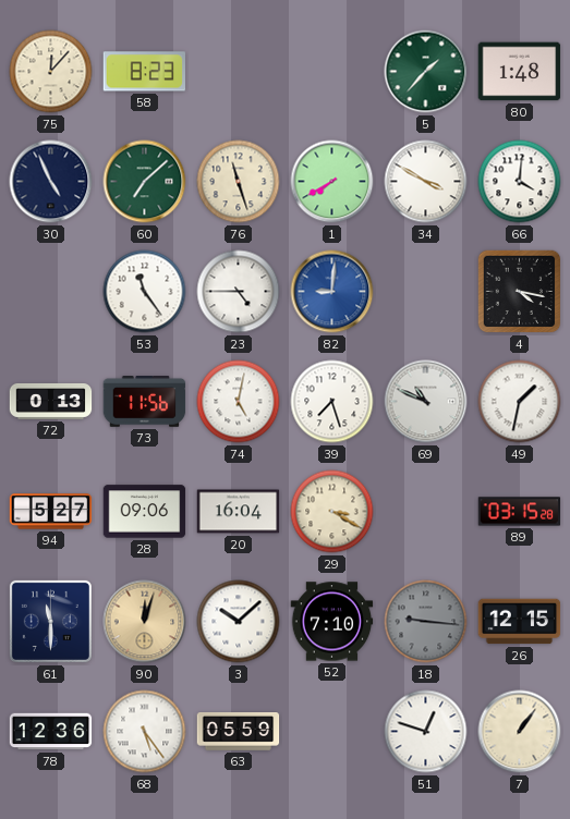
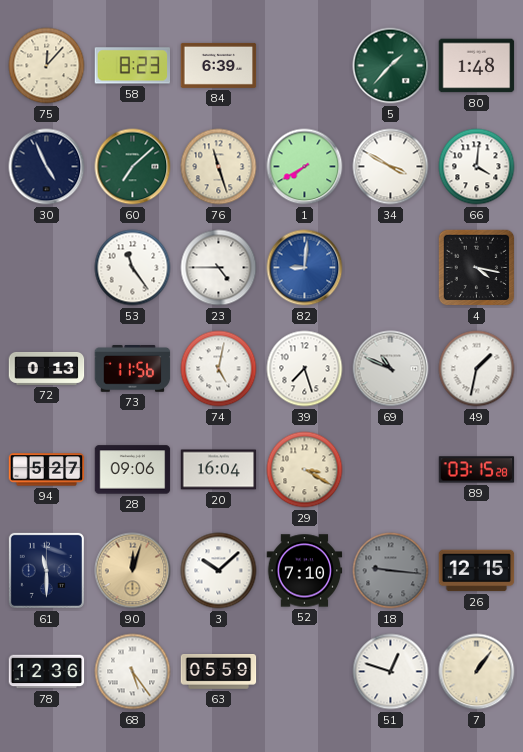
84: none -> 6:39
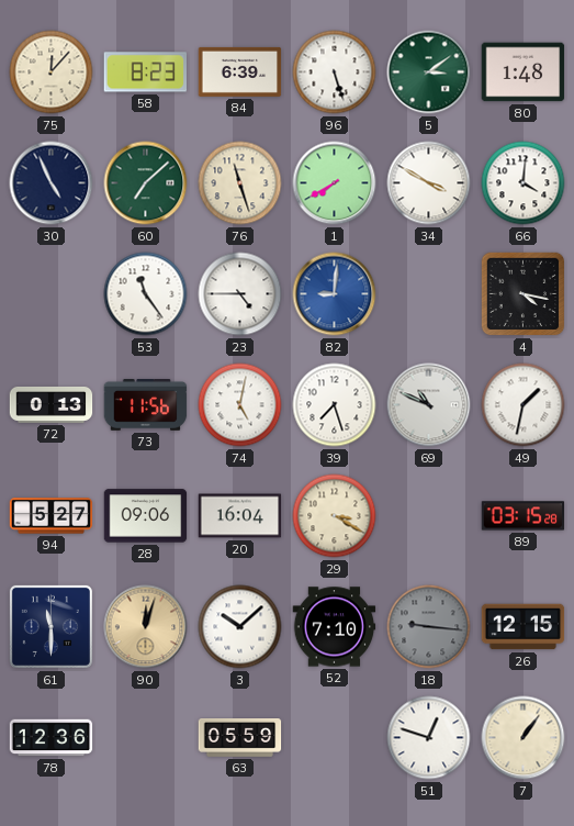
96: none -> 5:27
5: 1:37 -> 3:09
68: 5:24 -> none
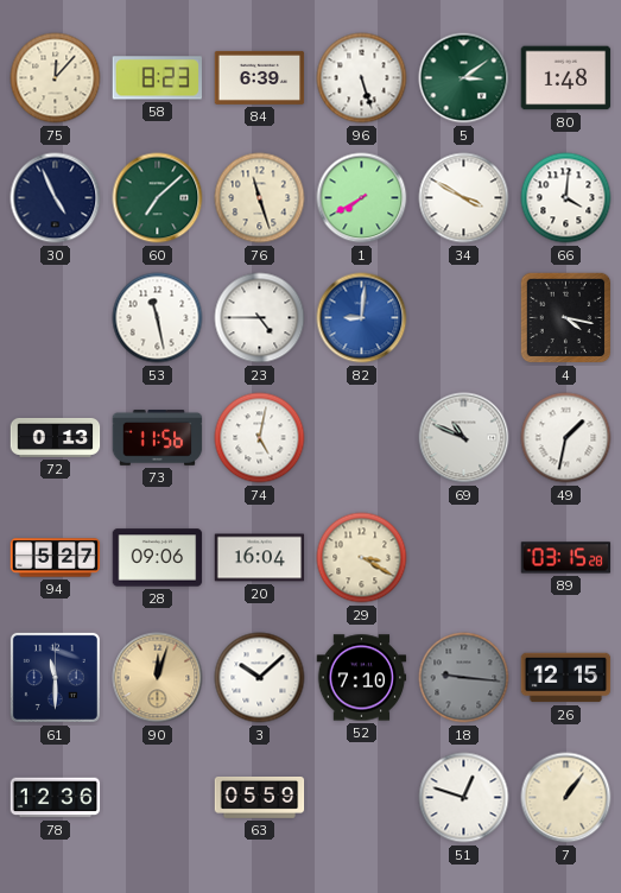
53: 11:24 -> 11:28
39: 7:27 -> none
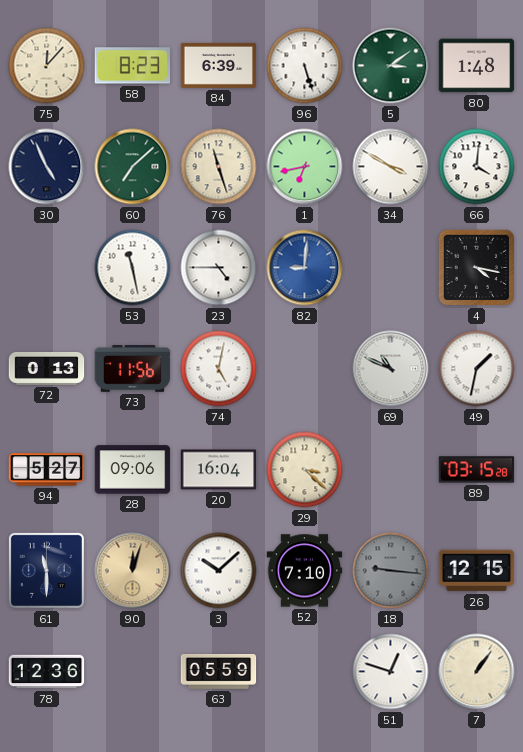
1: 7:40 -> 6:43
29: 3:20 -> 3:22
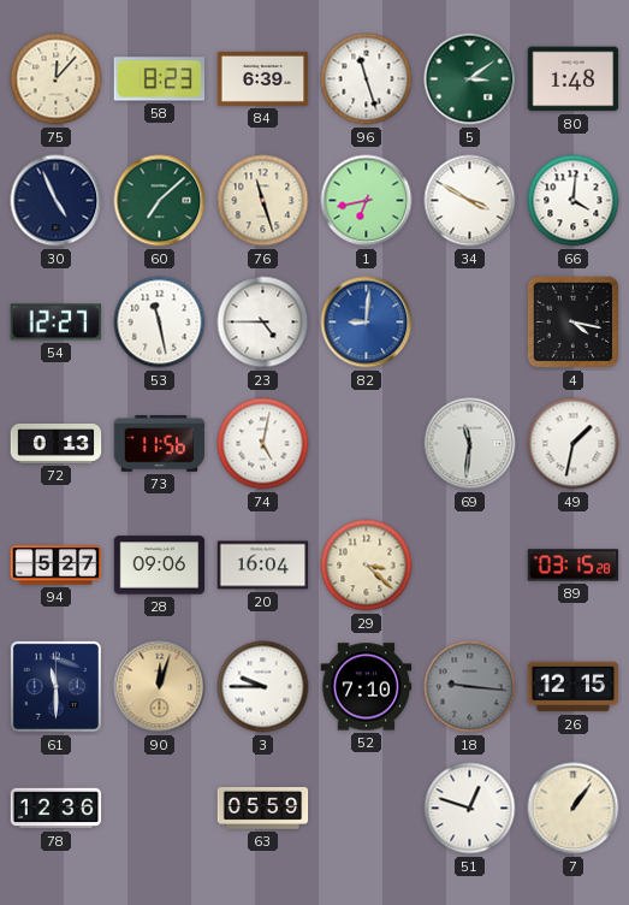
96: 5:27 -> 11:27
54: none -> 12:27
69: 10:49 -> 11:31
3: 10:08 -> 9:45
